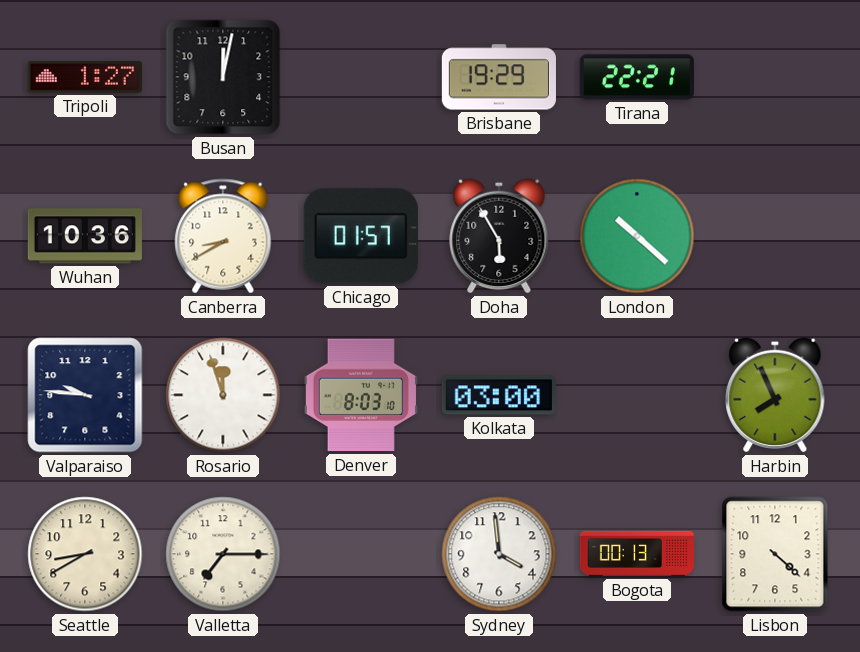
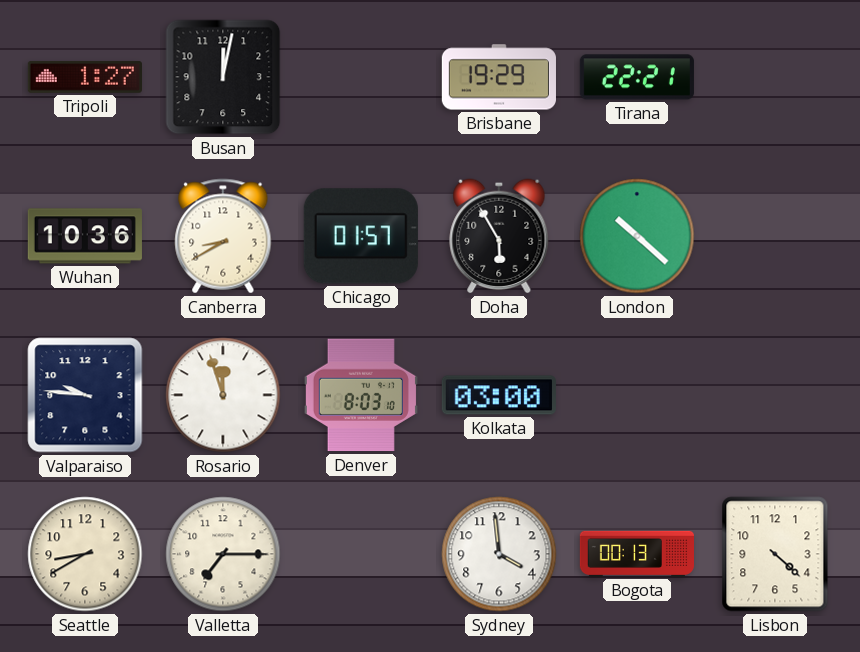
Harbin: 7:56 -> none
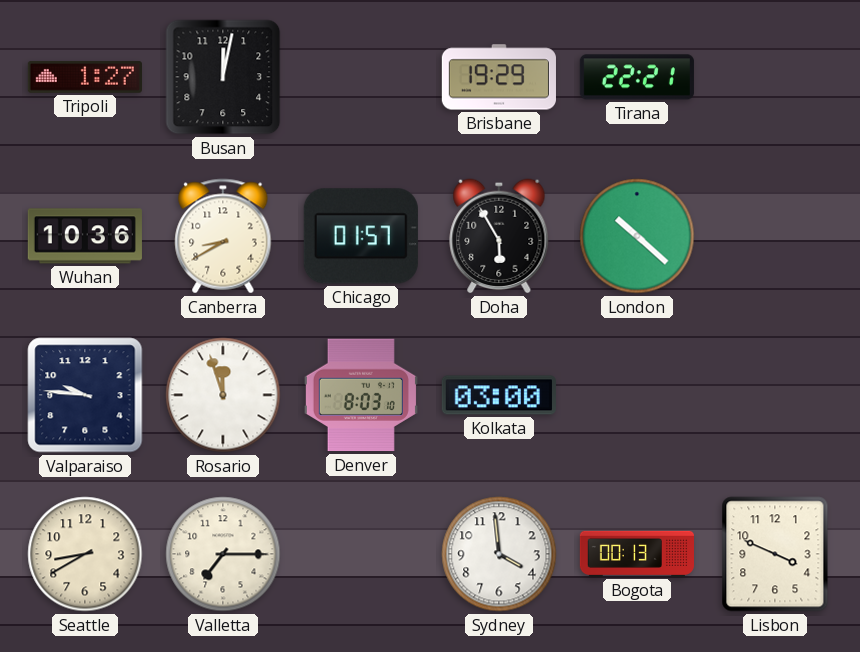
Lisbon: 4:22 -> 3:49
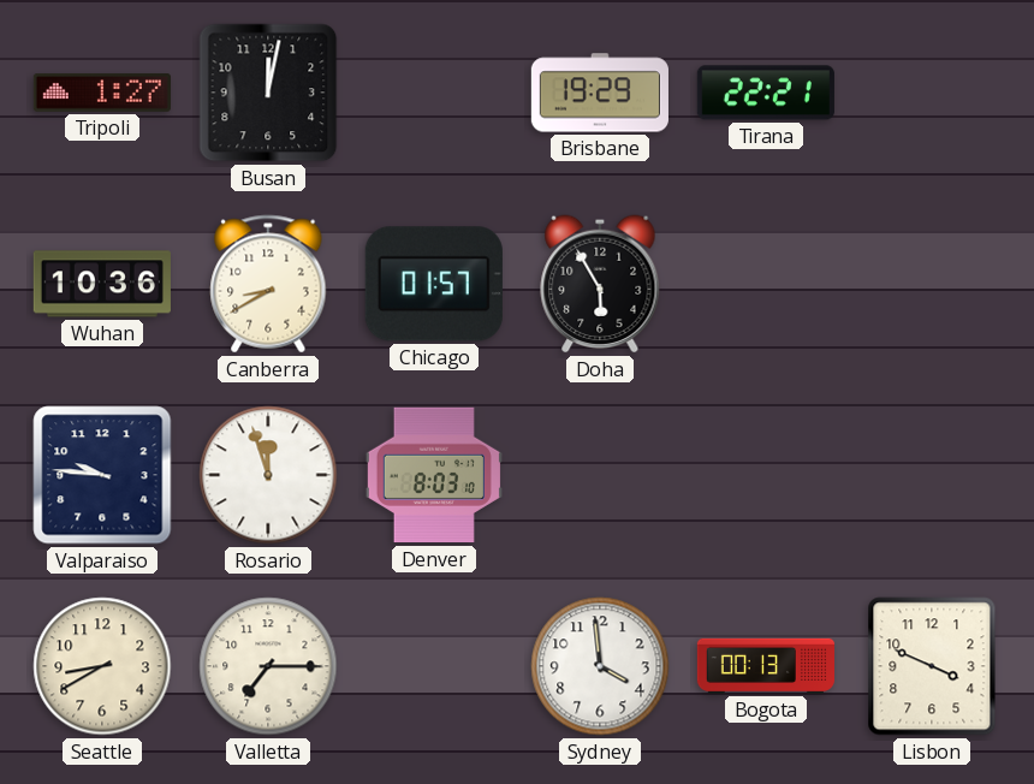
London: 10:22 -> none
Kolkata: 03:00 -> none
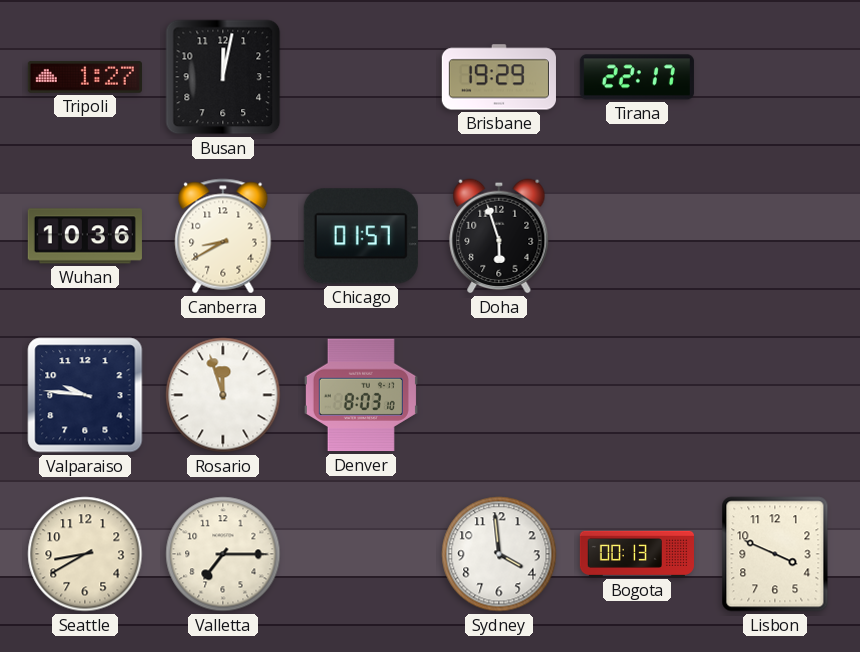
Tirana: 22:21 -> 22:17
Doha: 5:55 -> 5:57
